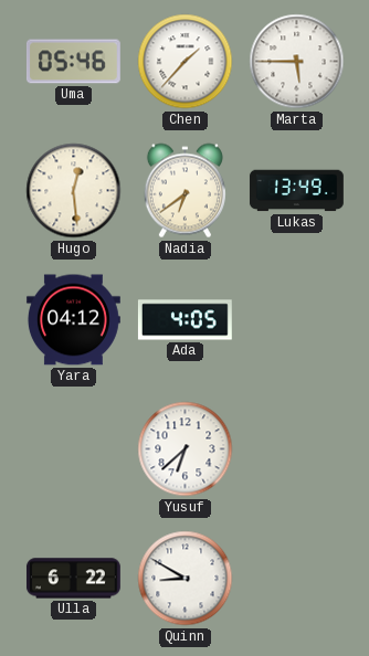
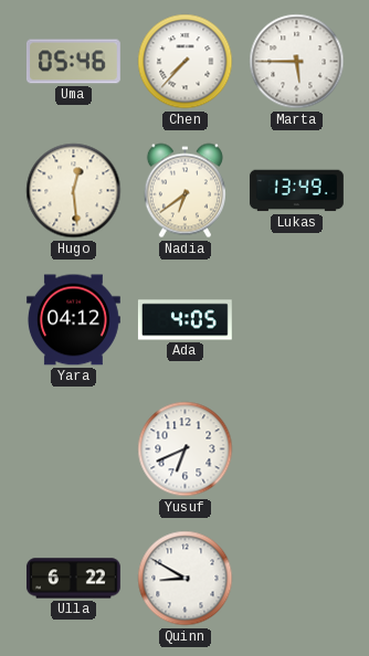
Chen: 1:37 -> 7:37
Yusuf: 6:38 -> 6:41
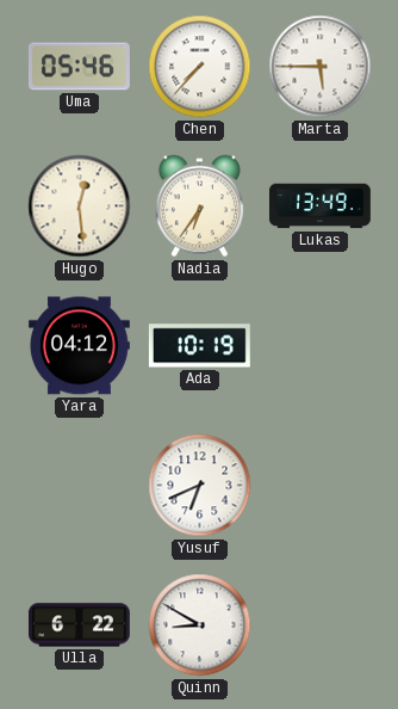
Nadia: 6:39 -> 6:36
Ada: 4:05 -> 10:19
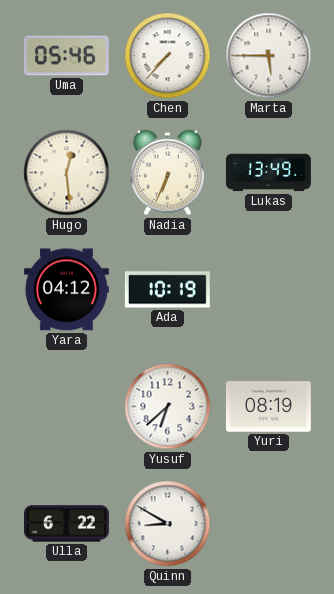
Nadia: 6:36 -> 6:34
Yusuf: 6:41 -> 6:38
Yuri: none -> 08:19
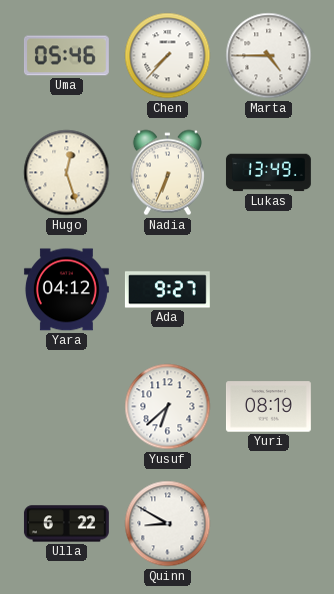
Marta: 5:45 -> 4:45
Hugo: 12:29 -> 12:27
Ada: 10:19 -> 9:27
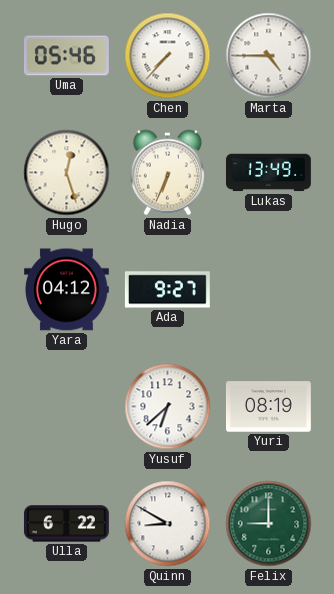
Felix: none -> 9:00
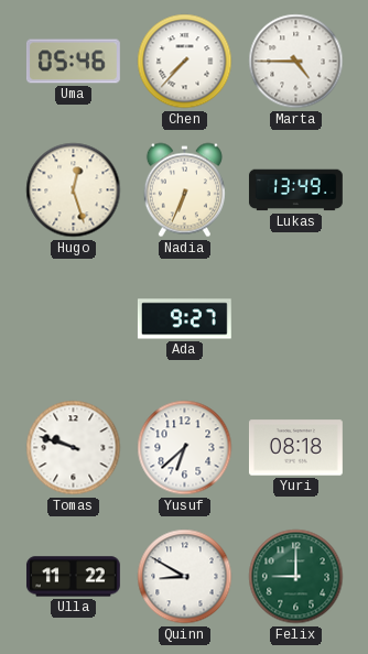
Yara: 04:12 -> none
Tomas: none -> 9:48
Yuri: 08:19 -> 08:18
Ulla: 6:22 -> 11:22
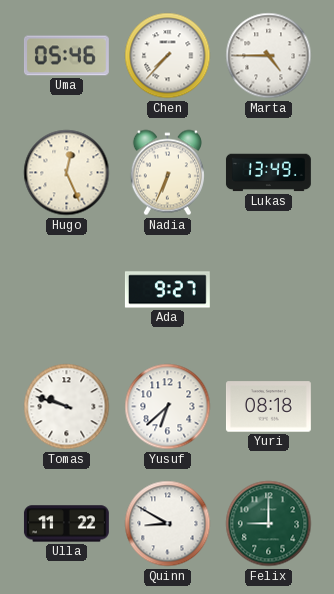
Hugo: 12:27 -> 12:26
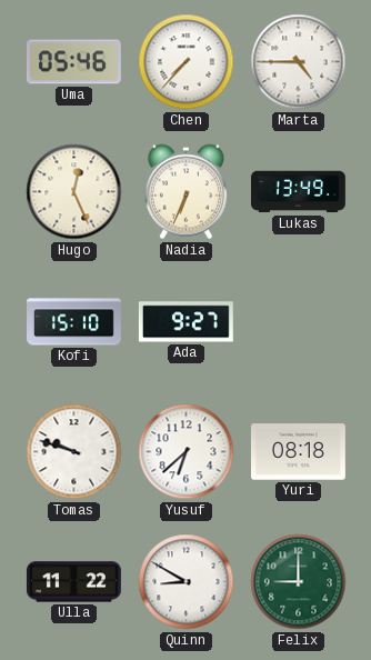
Kofi: none -> 15:10
